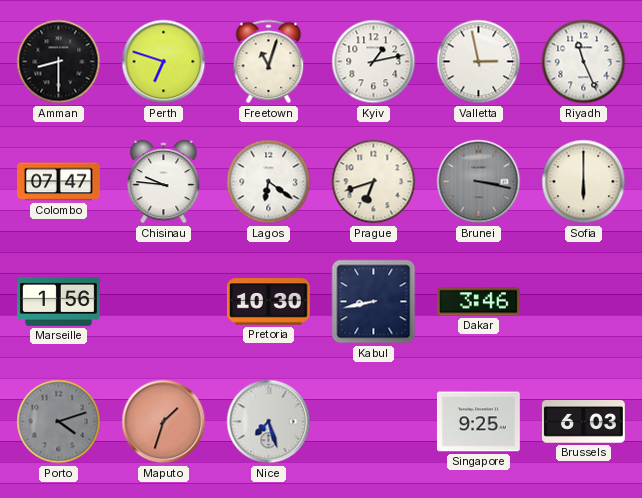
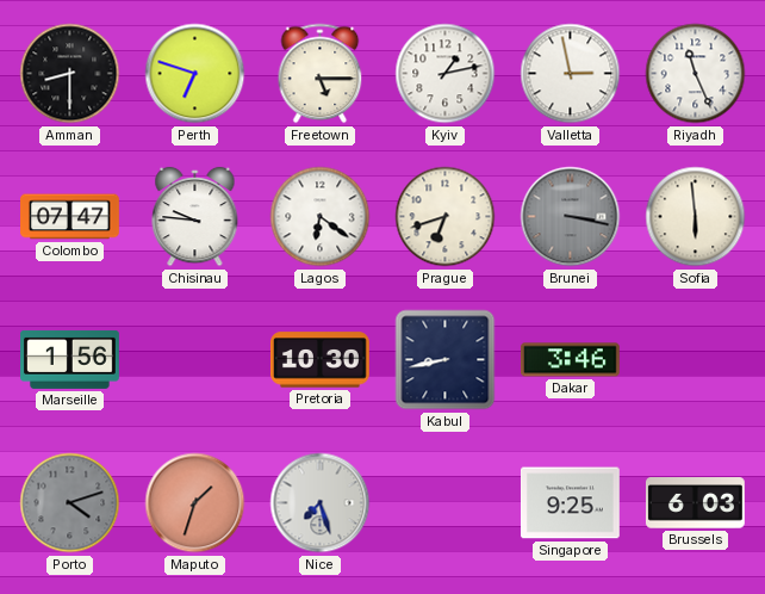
Freetown: 11:03 -> 5:15
Sofia: 6:00 -> 5:59
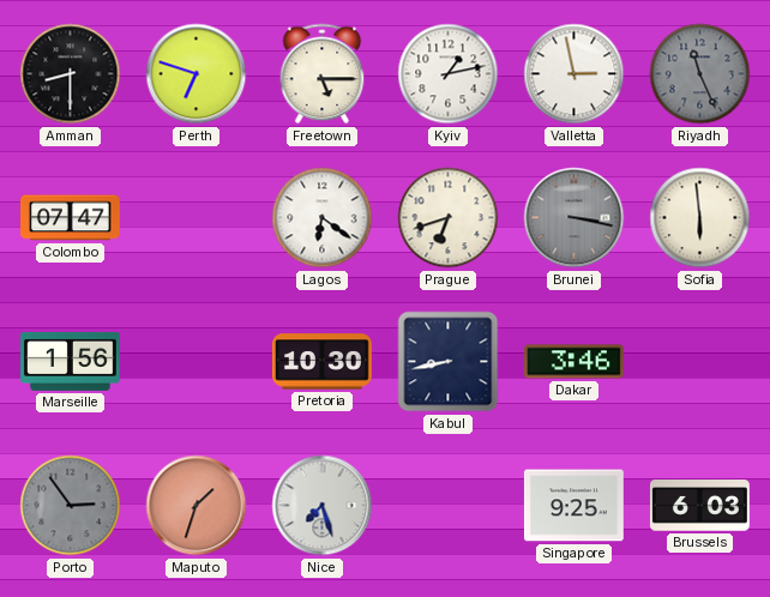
Riyadh dial: white -> grey
Chisinau: 9:46 -> none
Porto: 4:12 -> 2:54
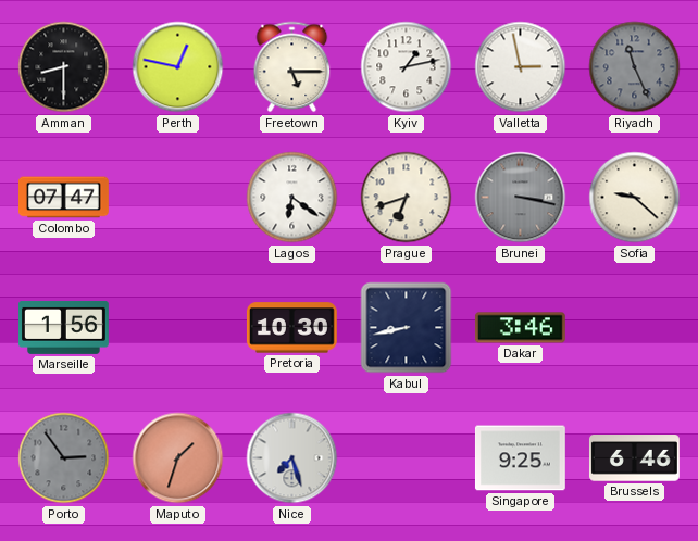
Perth: 6:48 -> 12:47
Sofia: 5:59 -> 9:22
Brussels: 6:03 -> 6:46
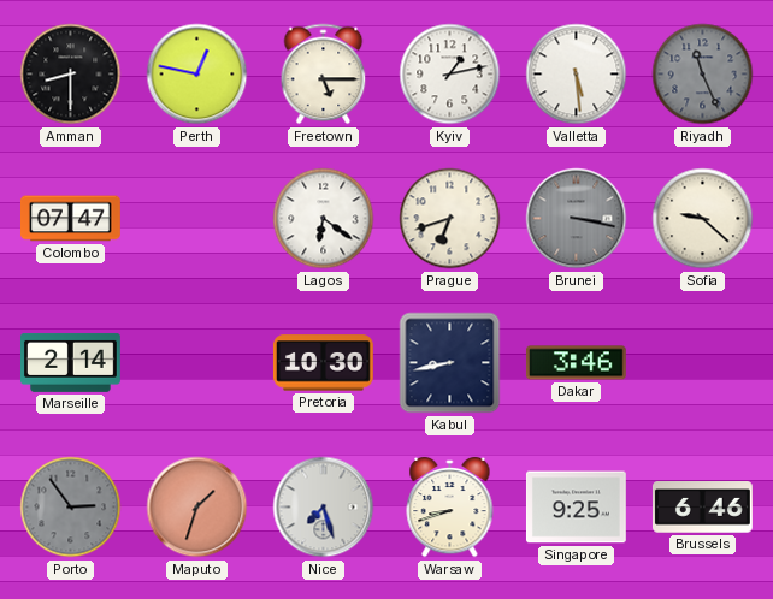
Valletta: 2:58 -> 5:29
Marseille: 1:56 -> 2:14
Warsaw: none -> 8:42
